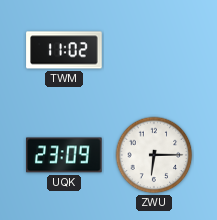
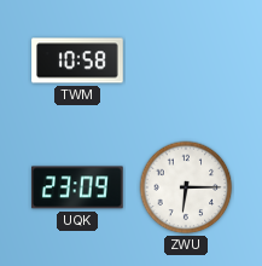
TWM: 11:02 -> 10:58
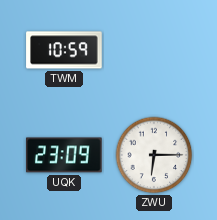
TWM: 10:58 -> 10:59
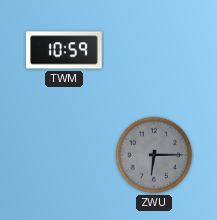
UQK: 23:09 -> none
ZWU dial: white -> grey
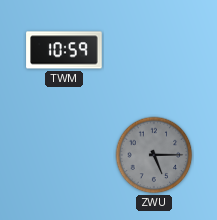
ZWU: 6:15 -> 5:15
